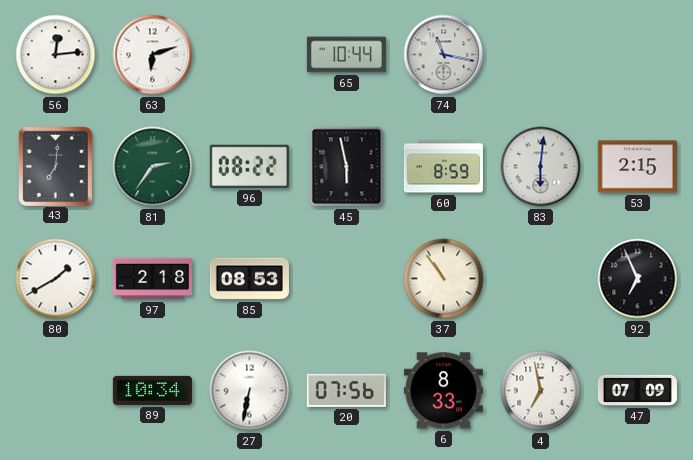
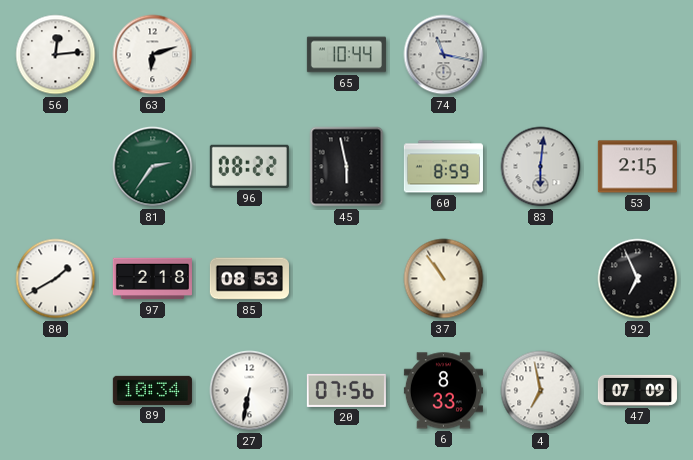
43: 7:01 -> none
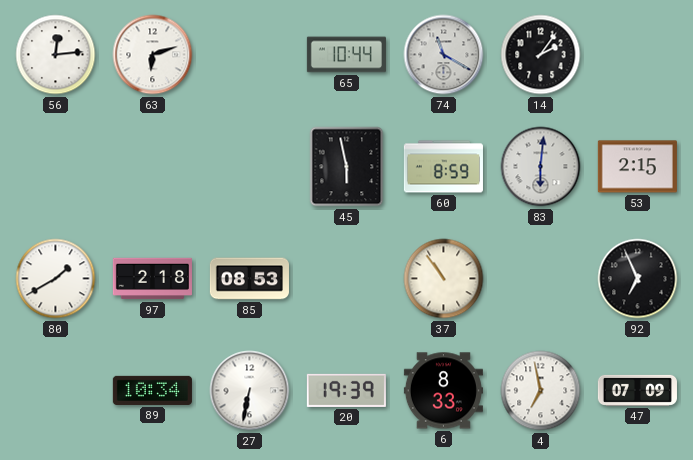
74: 11:17 -> 11:20
14: none -> 2:06
81: 2:36 -> none
96: 08:22 -> none
20: 07:56 -> 19:39
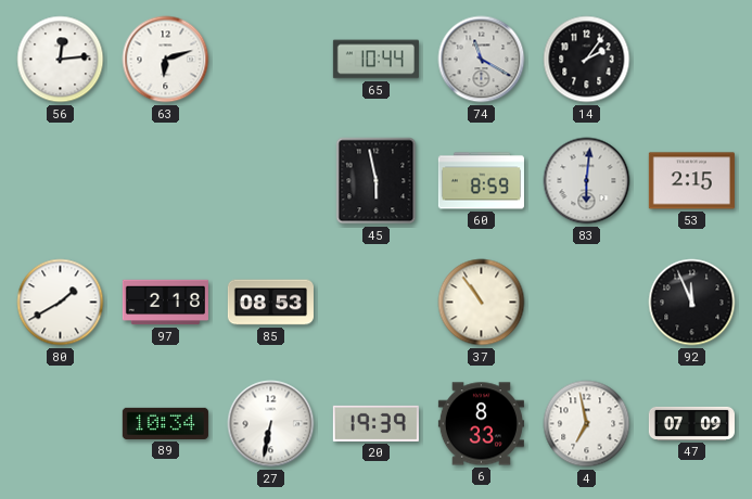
92: 6:56 -> 11:56
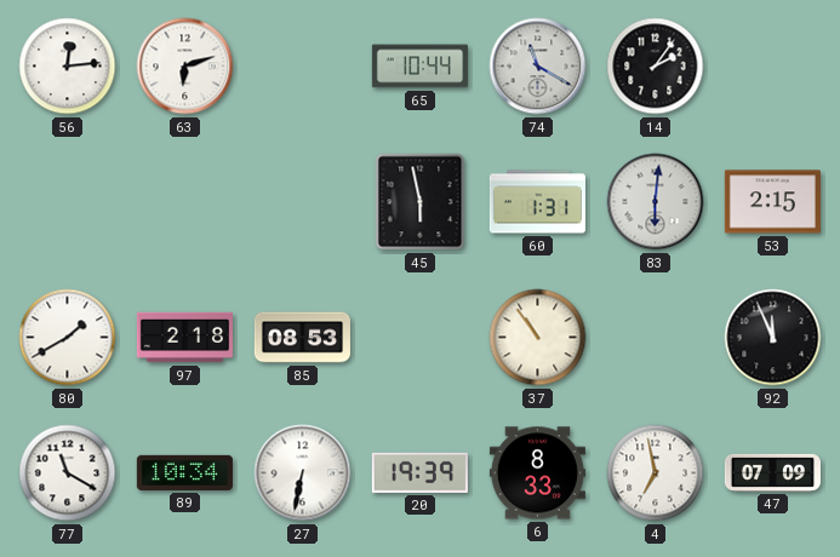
60: 8:59 -> 1:31
77: none -> 11:20
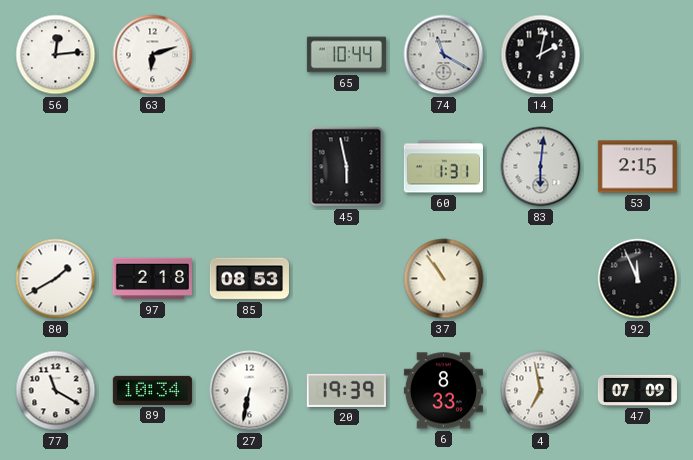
14: 2:06 -> 2:02
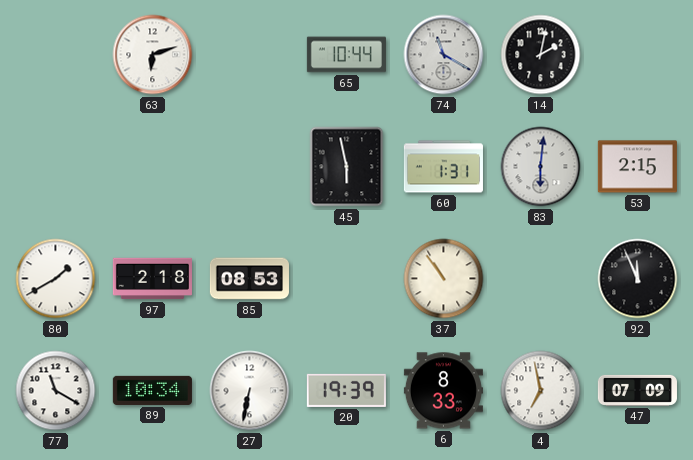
56: 12:14 -> none
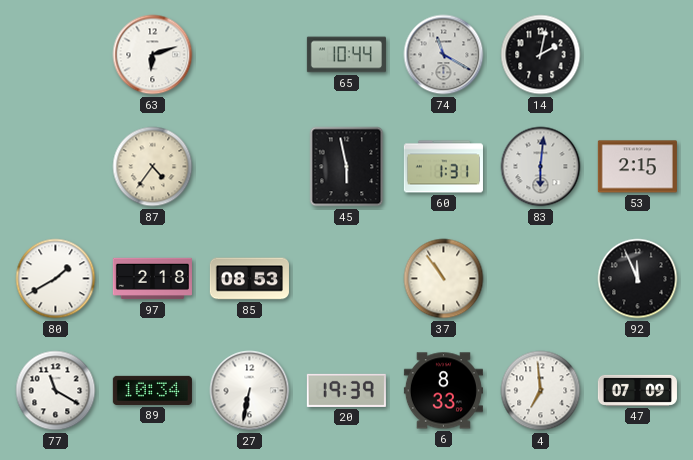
87: none -> 4:36
4: 6:58 -> 6:59
